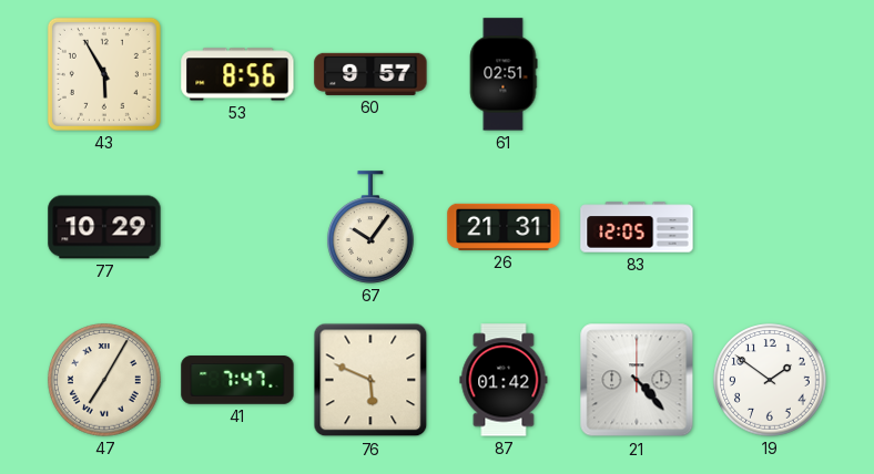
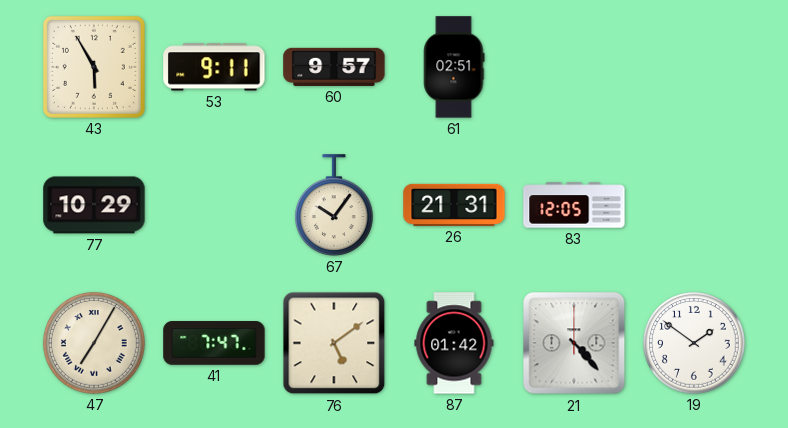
53: 8:56 -> 9:11
76: 5:49 -> 5:09
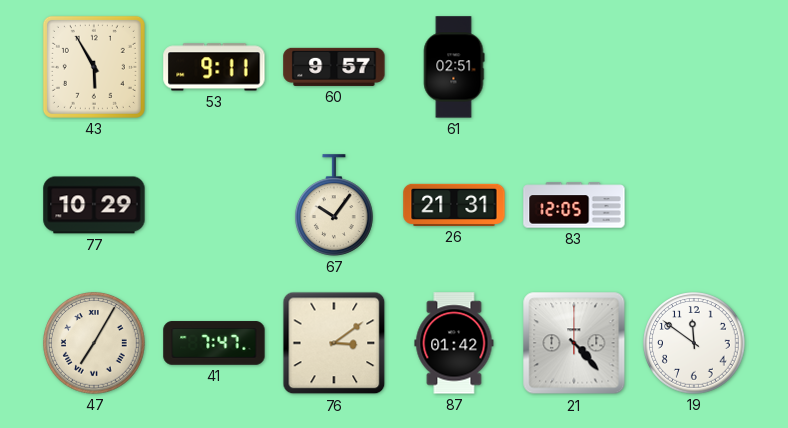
76: 5:09 -> 3:09
19: 1:51 -> 11:51
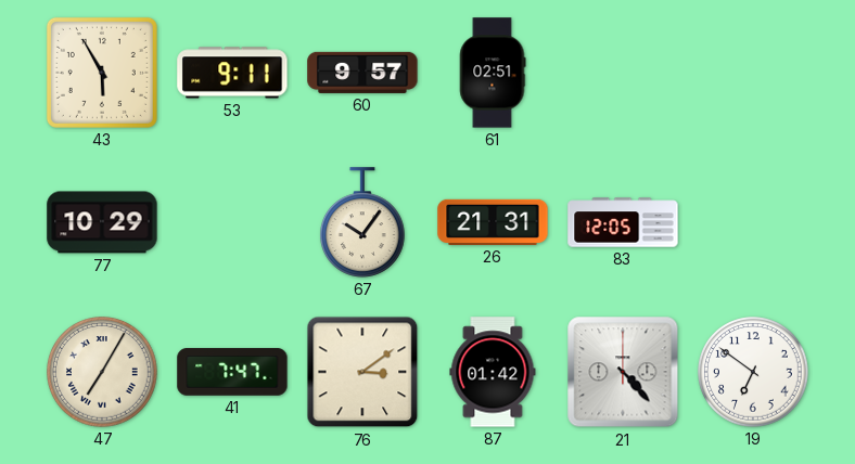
19: 11:51 -> 6:51
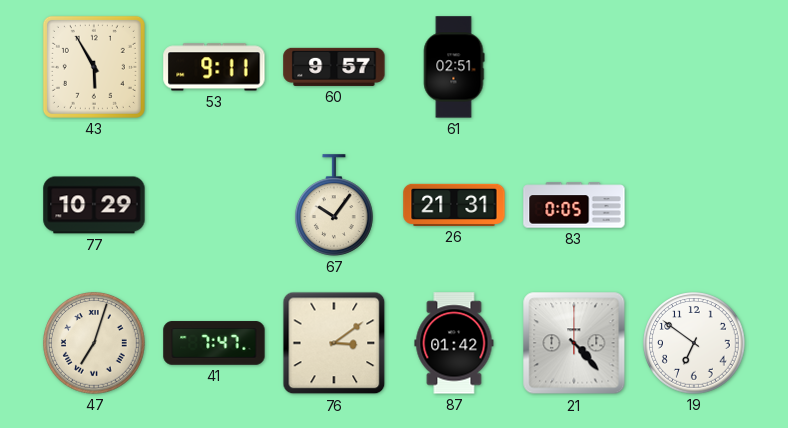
83: 12:05 -> 0:05
47: 7:05 -> 7:03
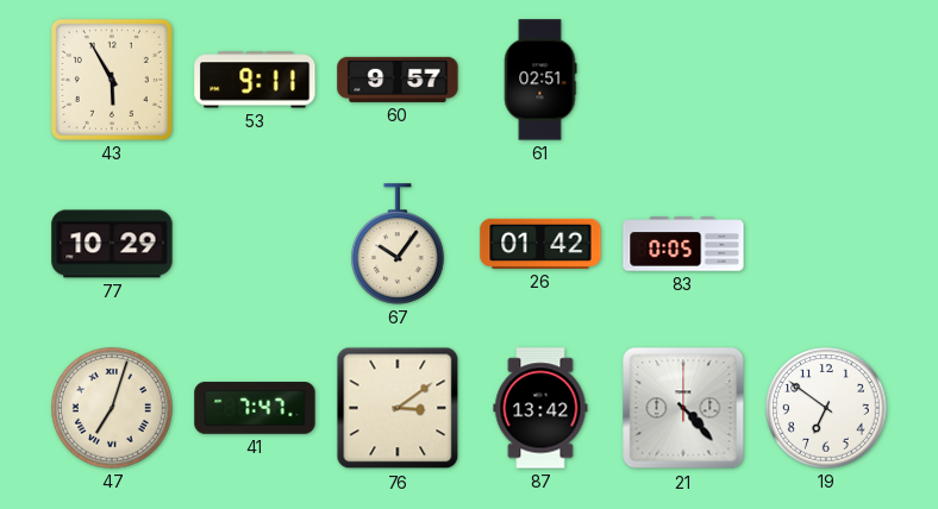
26: 21:31 -> 01:42
87: 01:42 -> 13:42
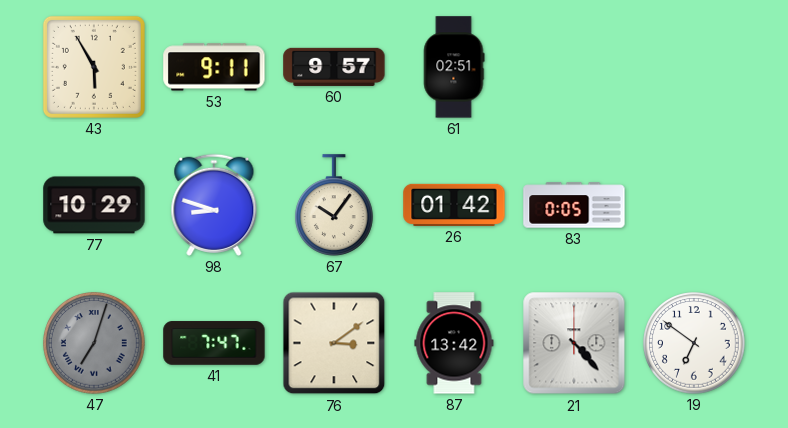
98: none -> 8:48
47 dial: cream -> grey
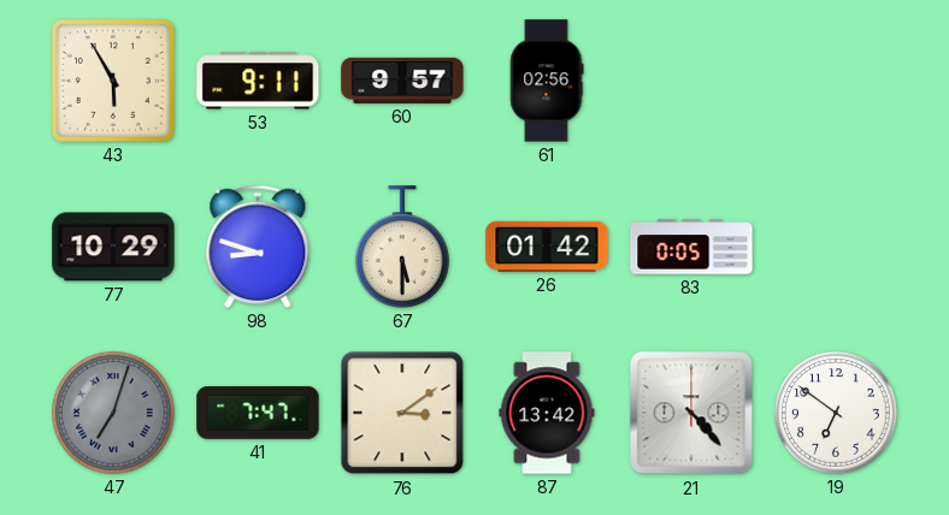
61: 02:51 -> 02:56
67: 10:06 -> 5:30
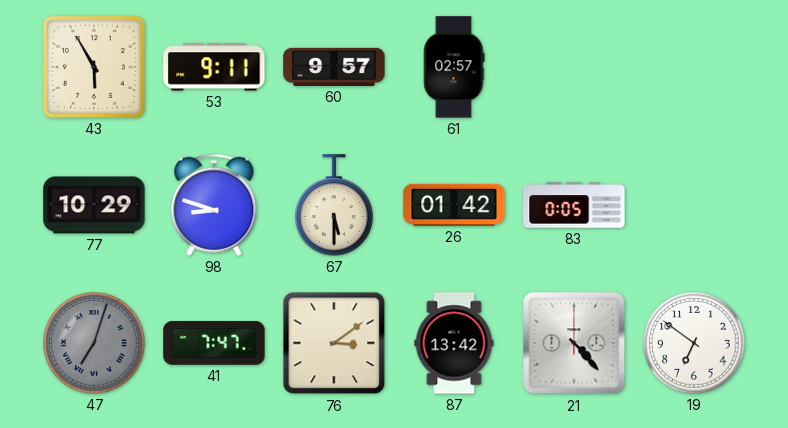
61: 02:56 -> 02:57
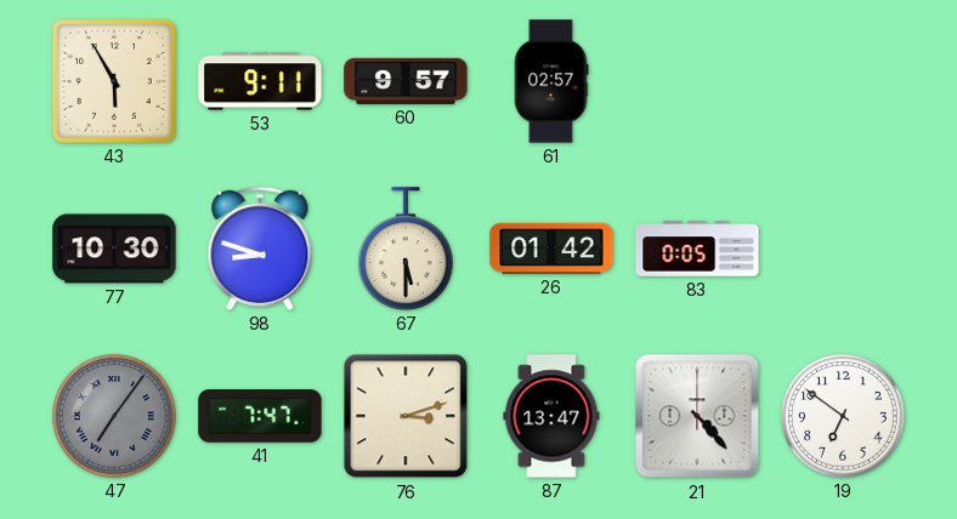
77: 10:29 -> 10:30
47: 7:03 -> 7:06
76: 3:09 -> 3:12
87: 13:42 -> 13:47
